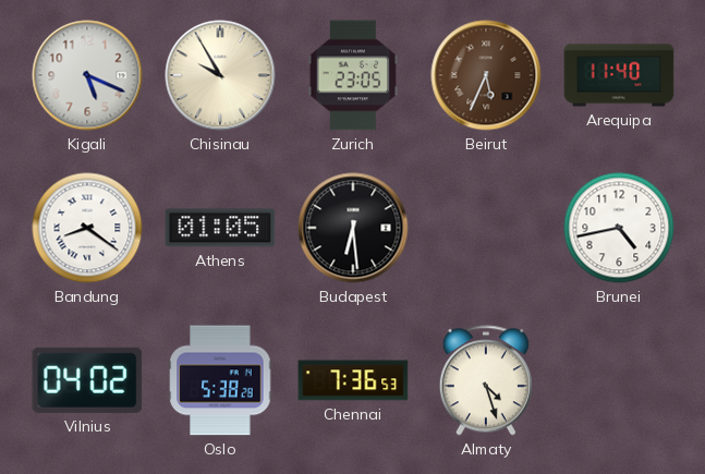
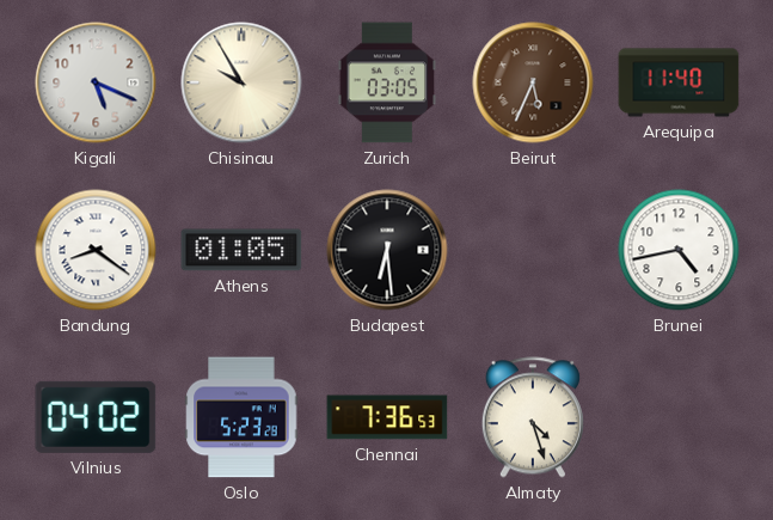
Zurich: 23:05 -> 03:05
Oslo: 5:38 -> 5:23
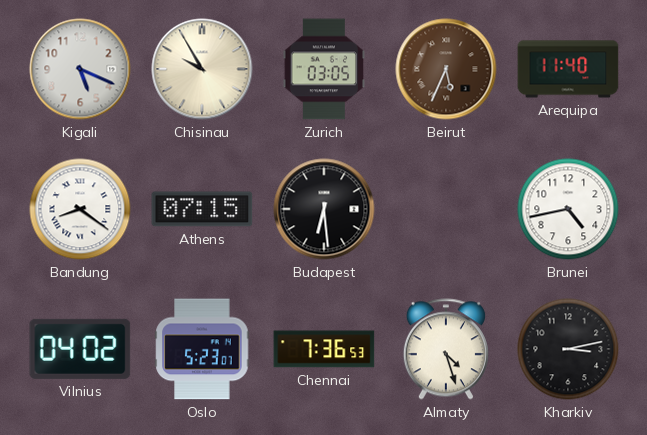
Athens: 01:05 -> 07:15
Oslo: 5:23:28 -> 5:23:07
Kharkiv: none -> 3:13
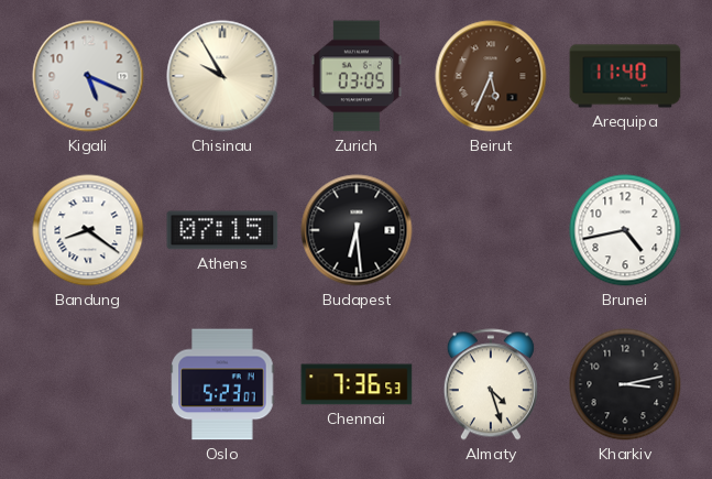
Vilnius: 04:02 -> none
